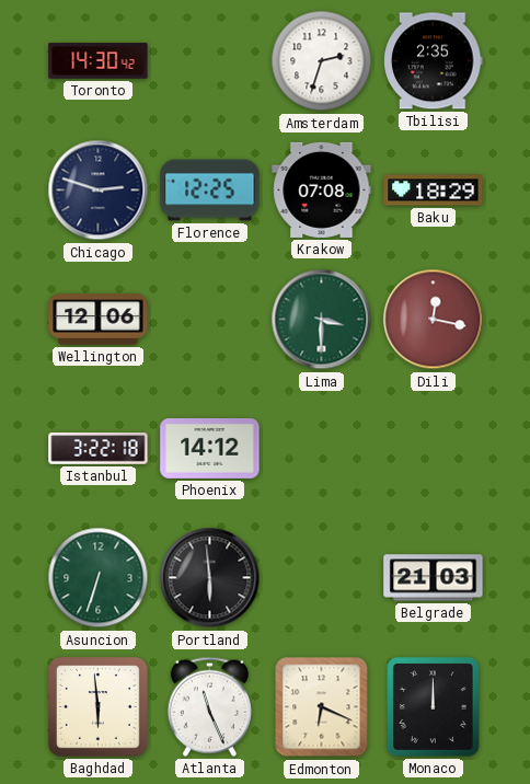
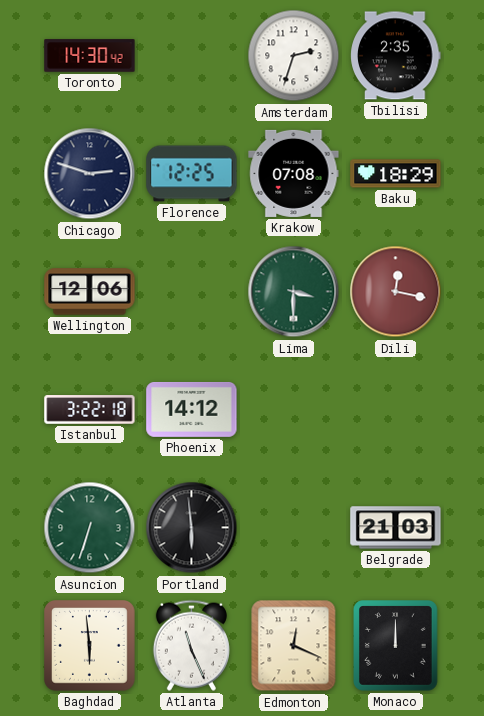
Edmonton: 6:19 -> 12:19
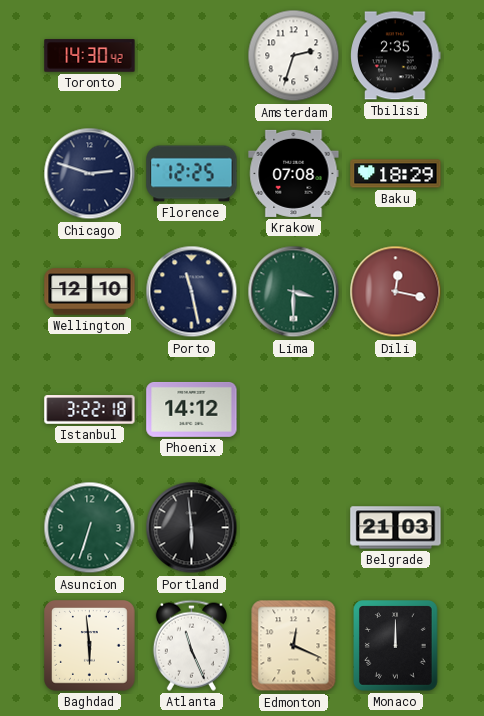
Wellington: 12:06 -> 12:10
Porto: none -> 11:28
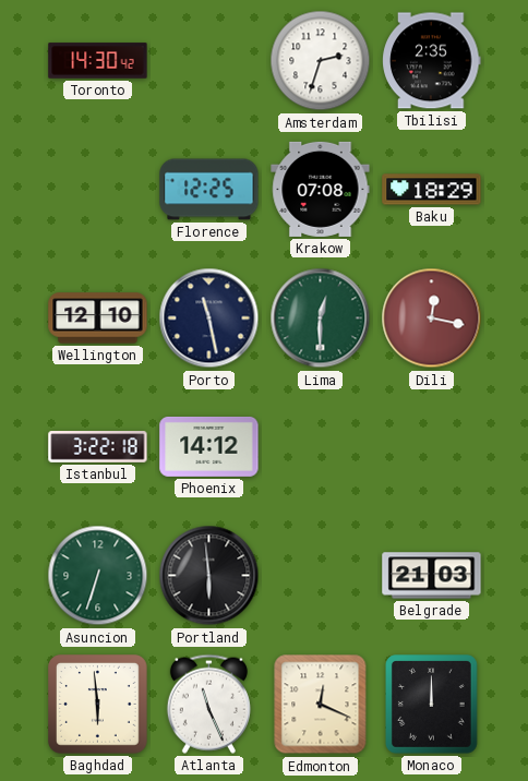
Chicago: 2:48 -> none
Lima: 3:30 -> 12:30
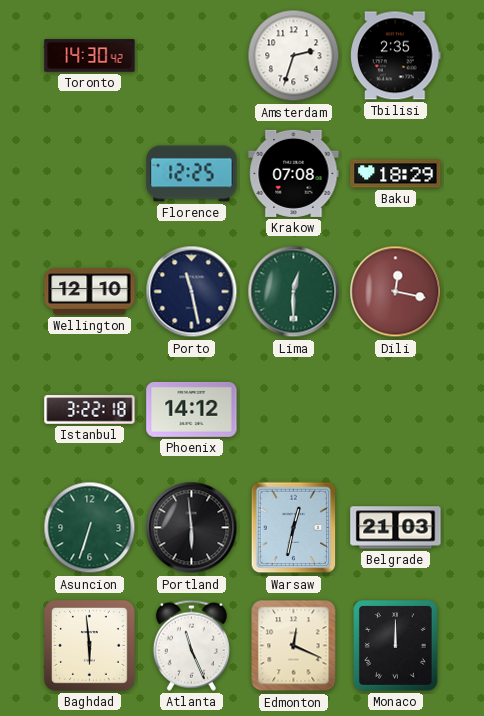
Warsaw: none -> 12:32
